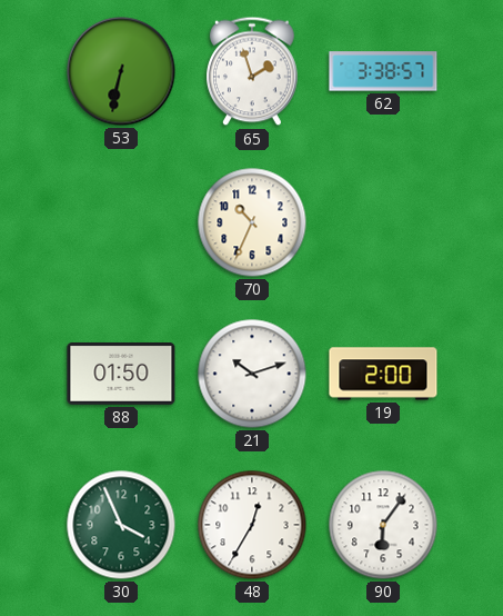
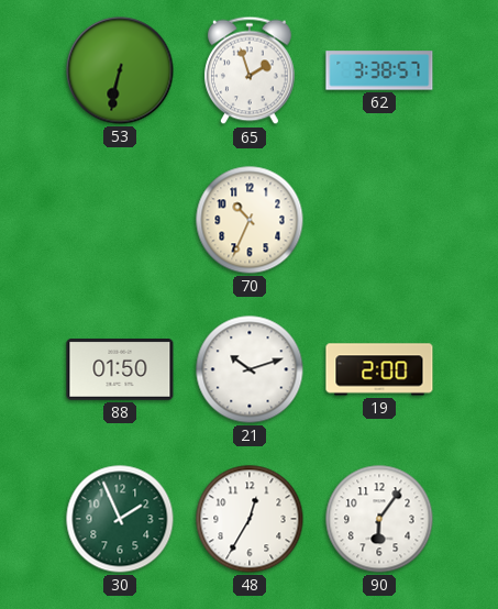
30: 3:56 -> 1:56
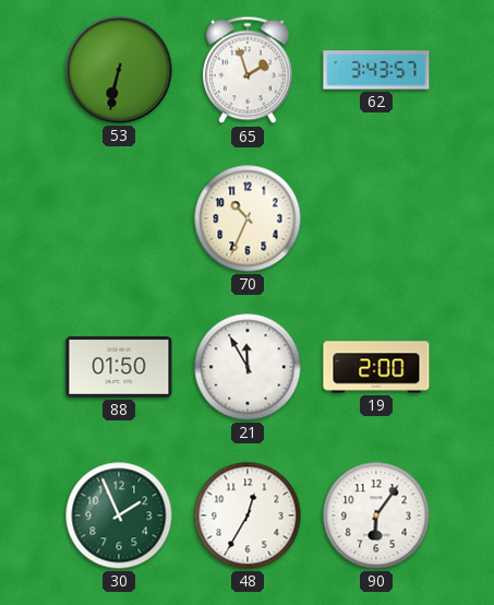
62: 3:38 -> 3:43
21: 10:12 -> 11:55
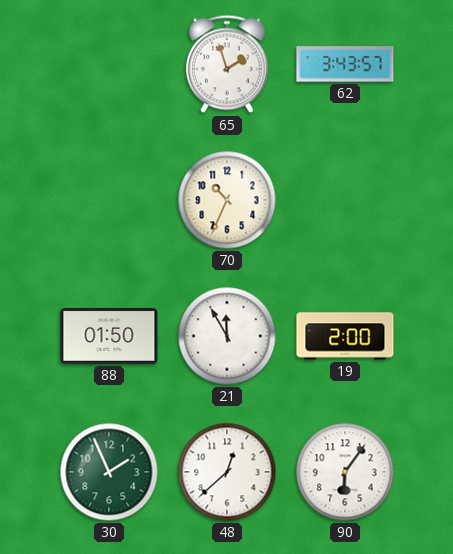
53: 6:32 -> none
48: 12:35 -> 12:38
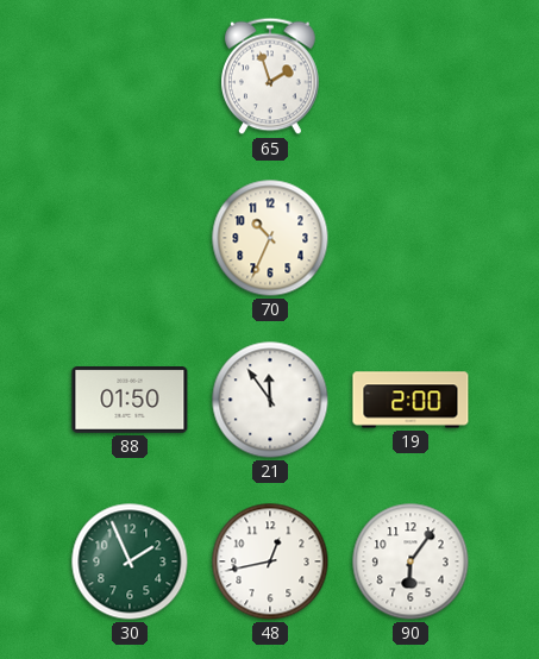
62: 3:43 -> none
21: 11:55 -> 11:54
48: 12:38 -> 12:43
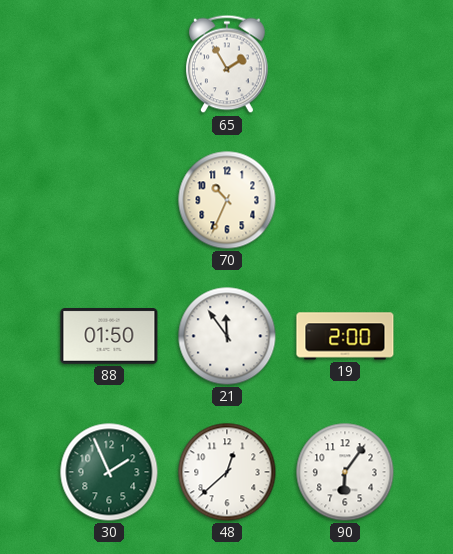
65: 1:57 -> 1:55
48: 12:43 -> 12:38
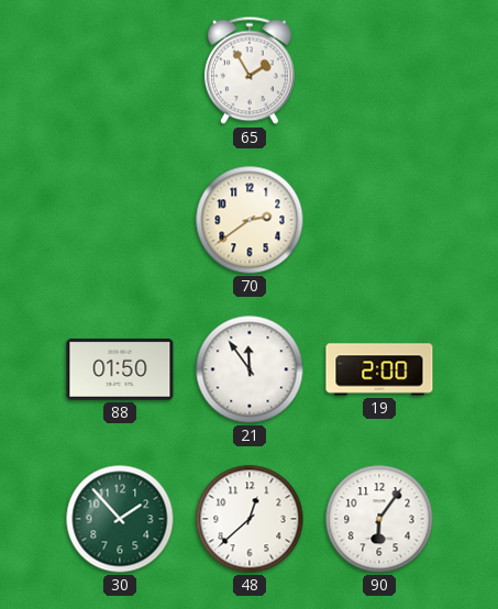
70: 10:34 -> 2:39
30: 1:56 -> 1:53
